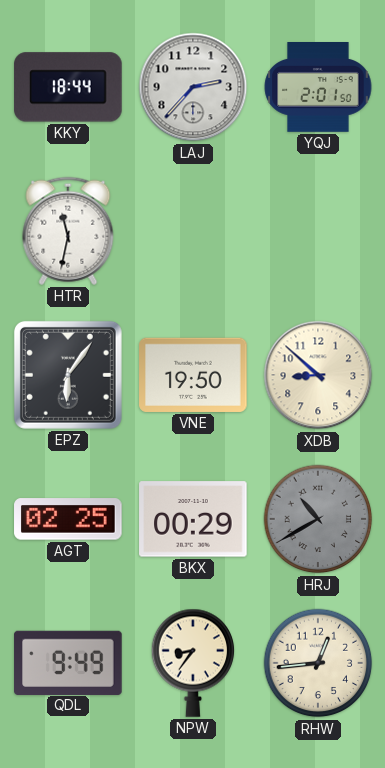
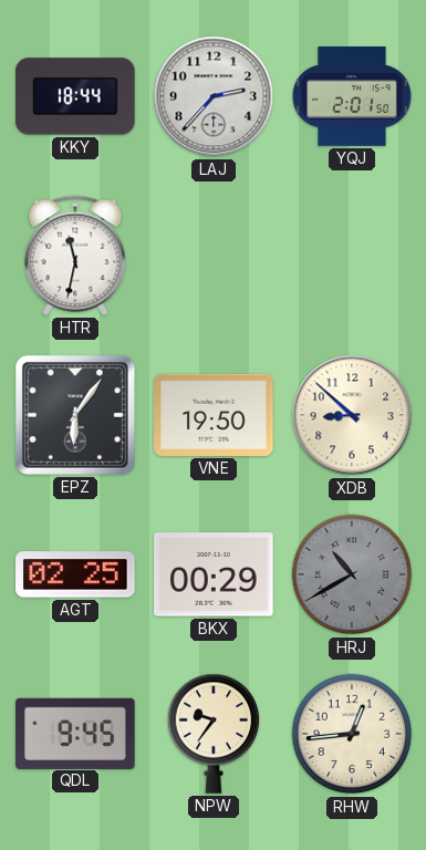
QDL: 9:49 -> 9:45
NPW: 8:36 -> 9:36
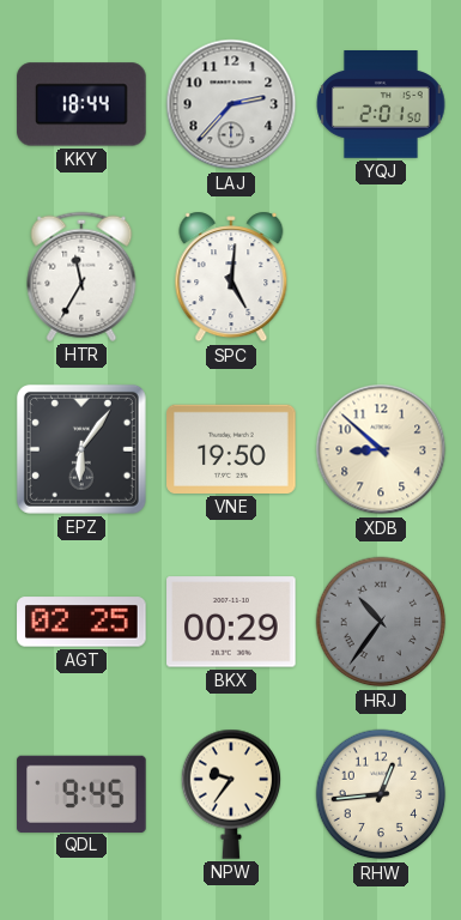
HTR: 11:32 -> 11:35
SPC: none -> 5:01
HRJ: 10:40 -> 10:36
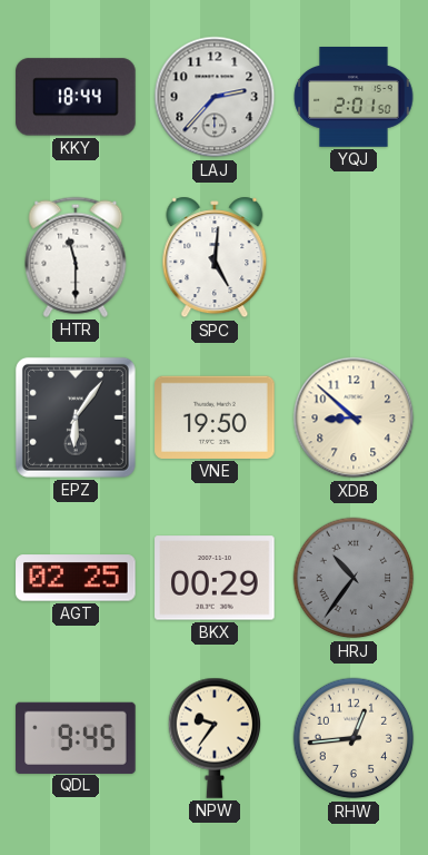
HTR: 11:35 -> 11:30
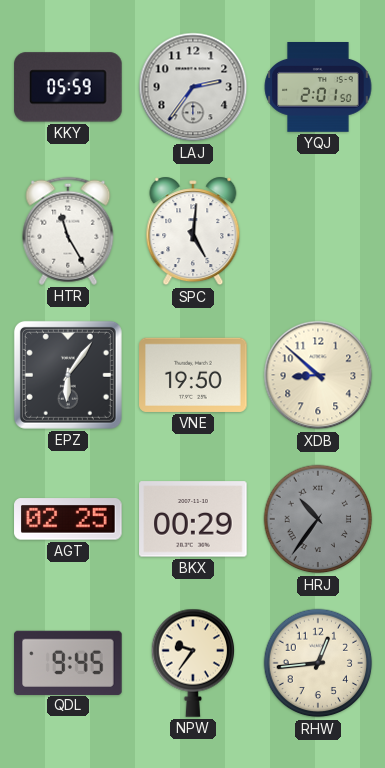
KKY: 18:44 -> 05:59
LAJ: 2:37 -> 2:36
HTR: 11:30 -> 11:25
